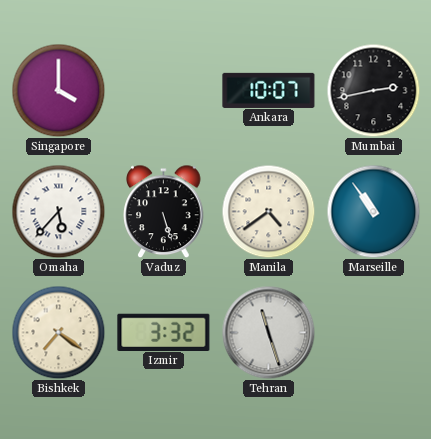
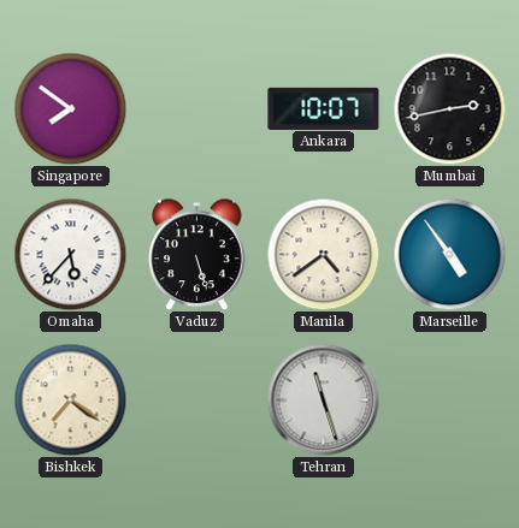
Singapore: 4:00 -> 7:51
Marseille: 10:54 -> 4:54
Izmir: 3:32 -> none
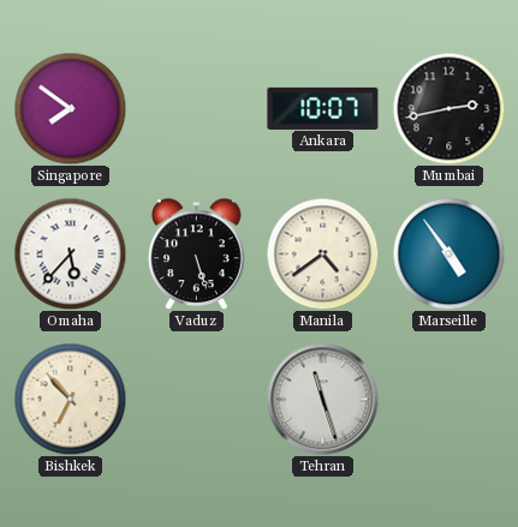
Bishkek: 7:21 -> 6:53
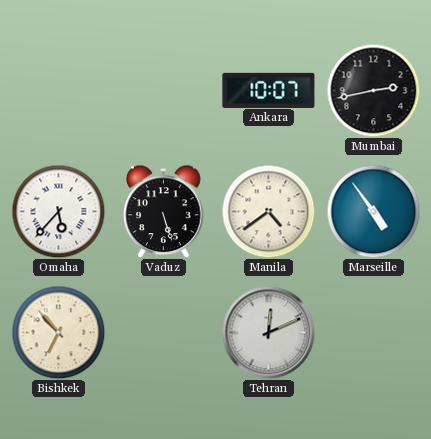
Singapore: 7:51 -> none
Tehran: 11:27 -> 12:11
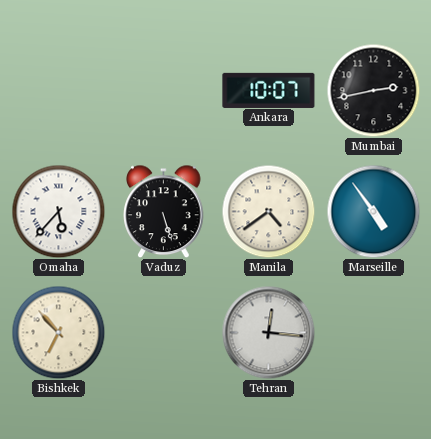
Tehran: 12:11 -> 12:16
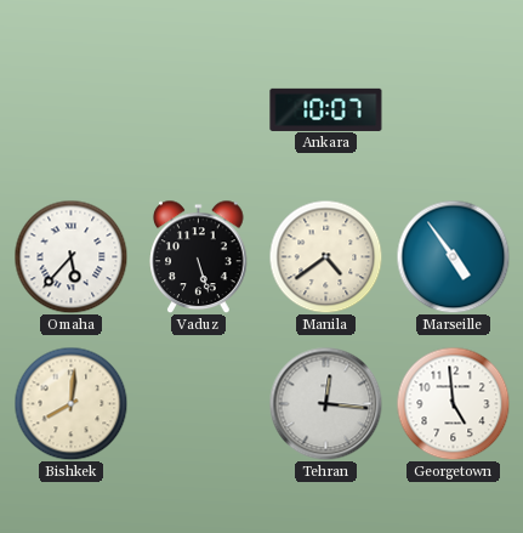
Mumbai: 2:43 -> none
Bishkek: 6:53 -> 8:01
Georgetown: none -> 4:59
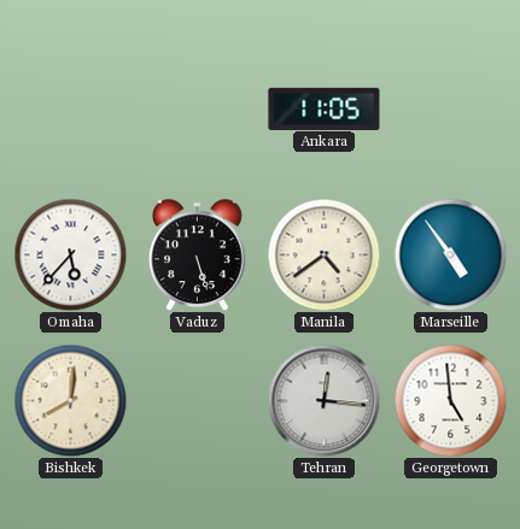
Ankara: 10:07 -> 11:05
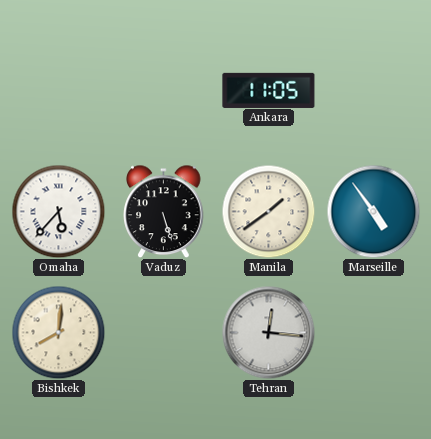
Manila: 4:39 -> 1:39
Georgetown: 4:59 -> none
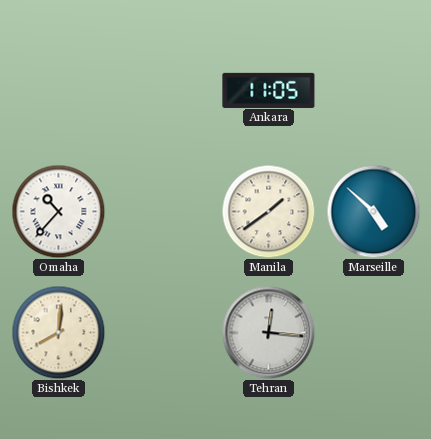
Omaha: 5:37 -> 10:37
Vaduz: 5:27 -> none
Marseille: 4:54 -> 4:52
